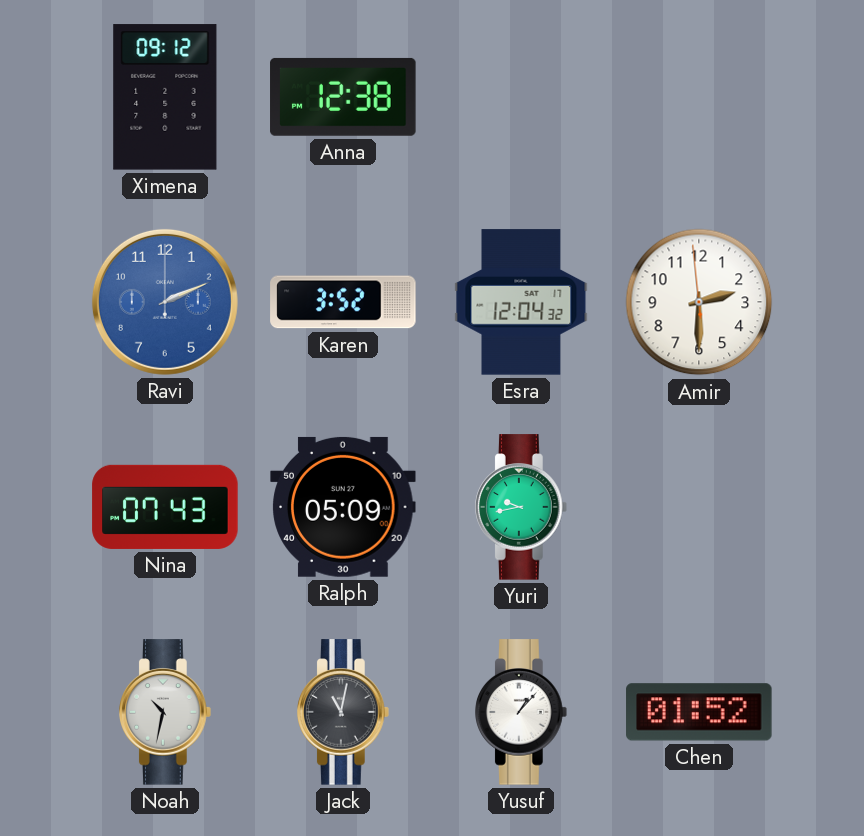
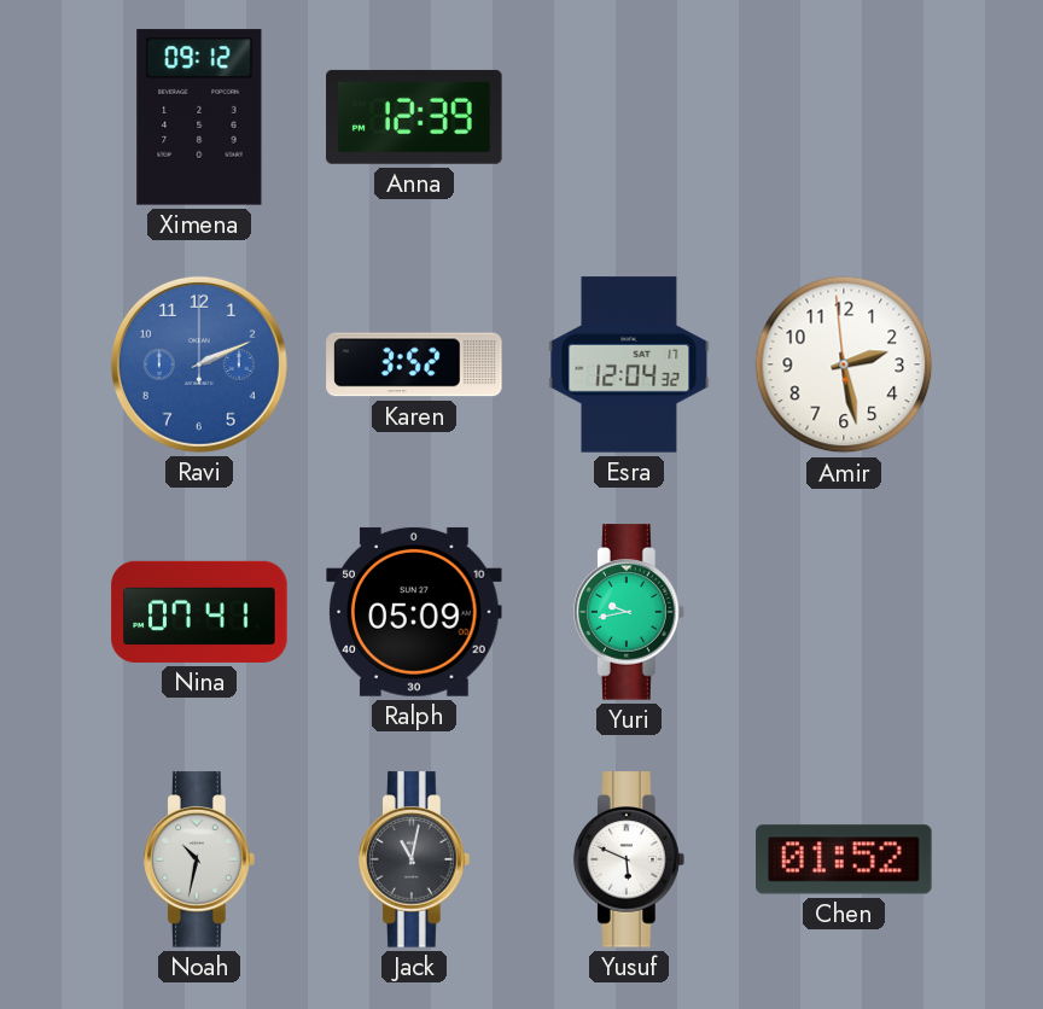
Anna: 12:38 -> 12:39
Amir: 2:29 -> 2:27
Nina: 07:43 -> 07:41
Yusuf: 1:07 -> 5:49
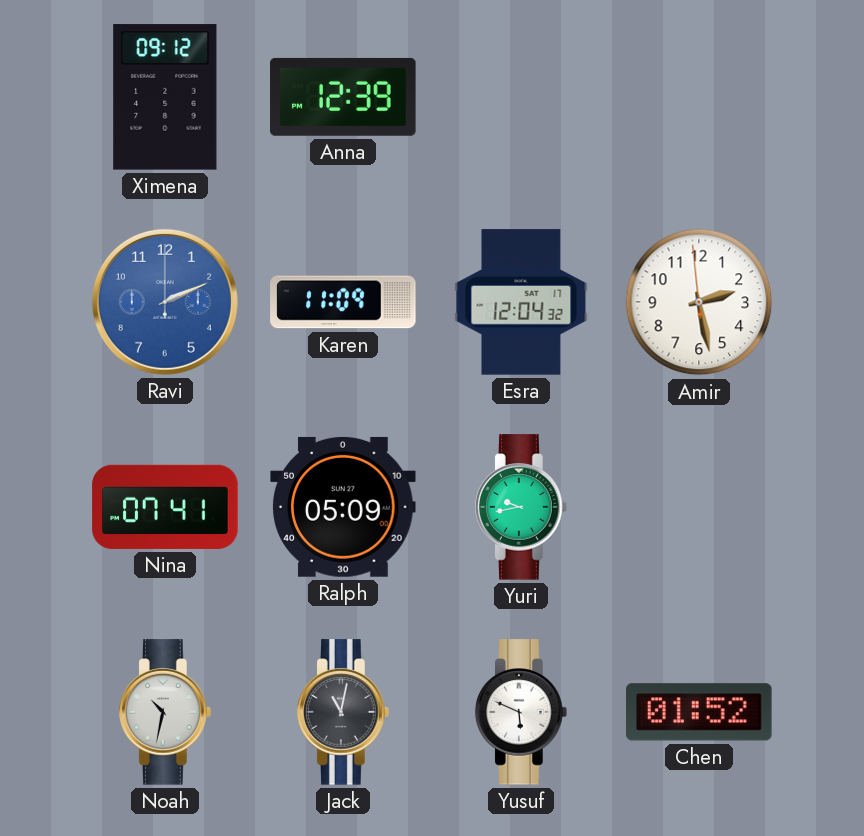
Karen: 3:52 -> 11:09
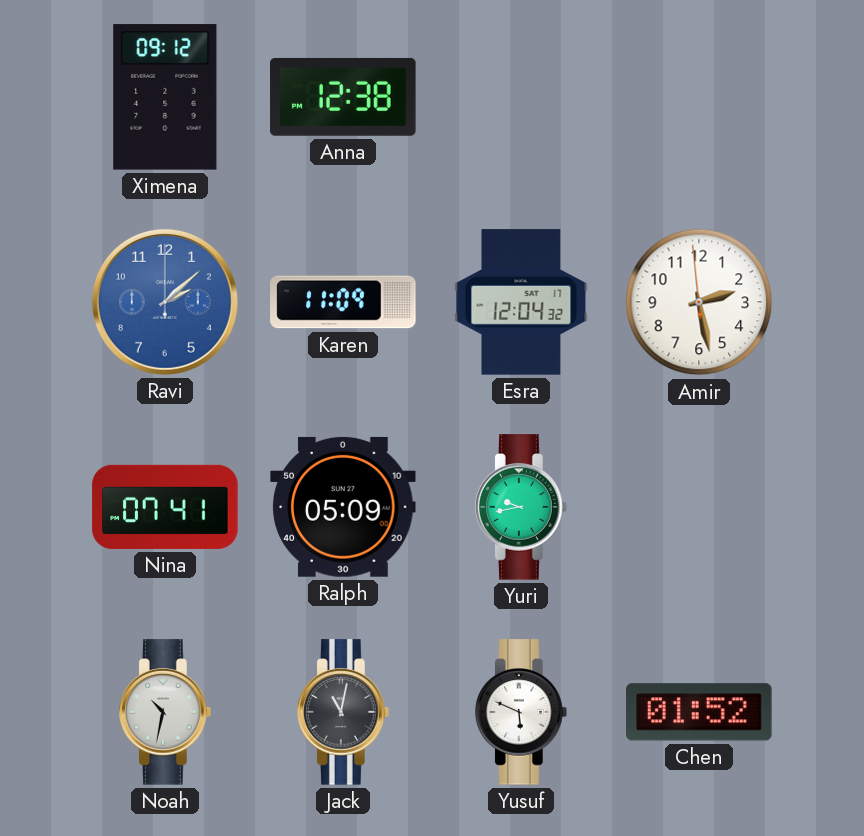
Anna: 12:39 -> 12:38
Ravi: 2:11 -> 2:08
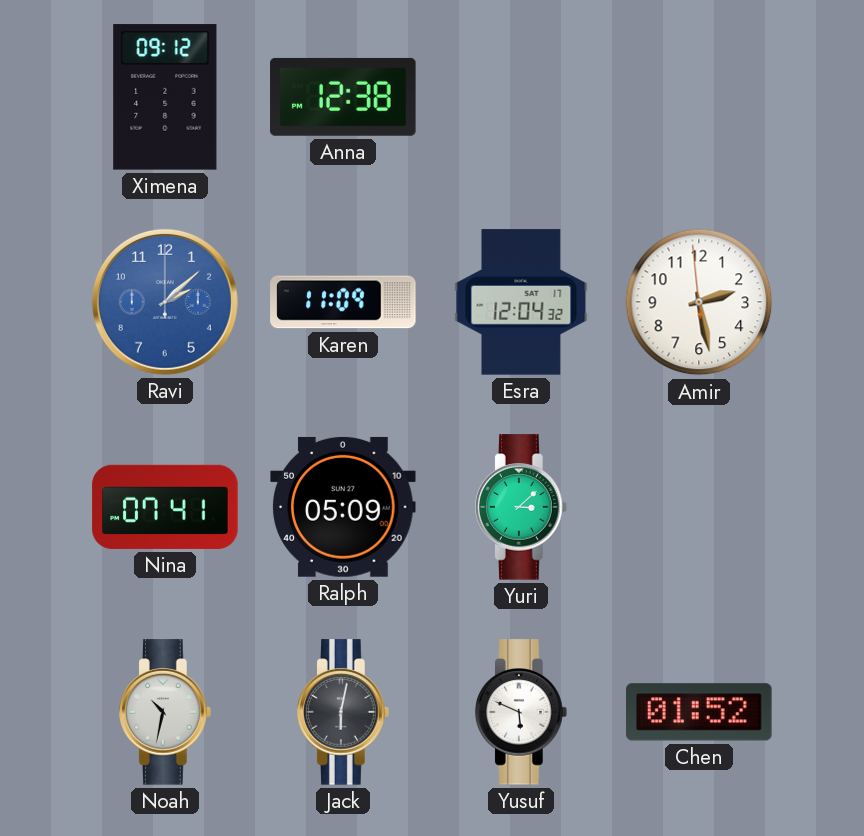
Yuri: 9:43 -> 3:08
Jack: 11:02 -> 6:02
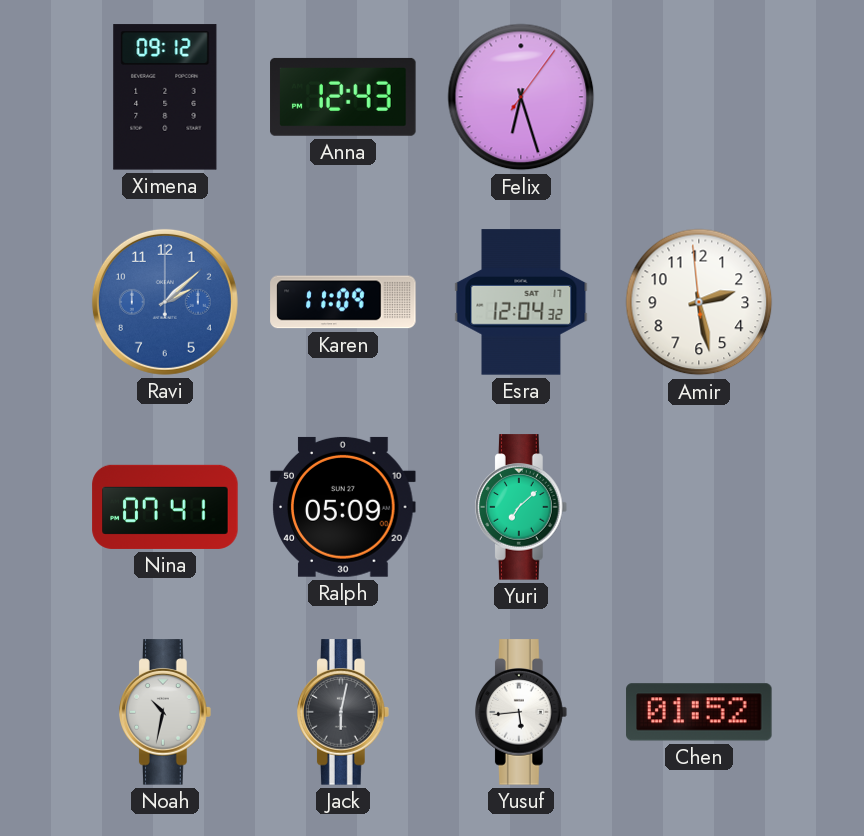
Anna: 12:38 -> 12:43
Felix: none -> 6:27
Yuri: 3:08 -> 7:08
Yusuf: 5:49 -> 5:44
